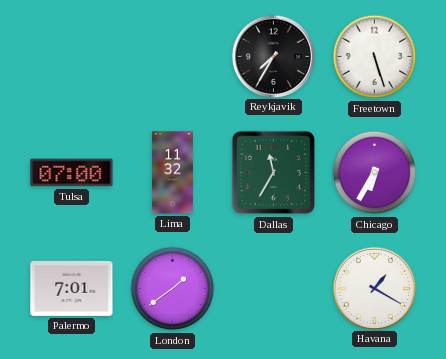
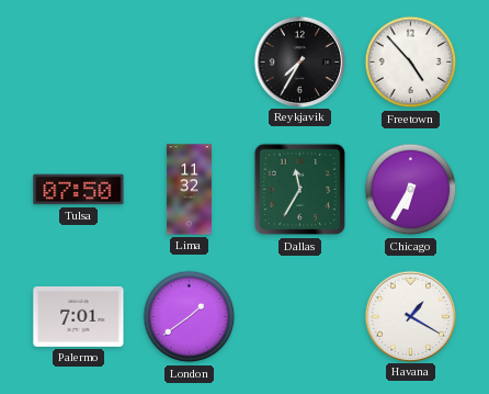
Freetown: 5:27 -> 4:53
Tulsa: 07:00 -> 07:50
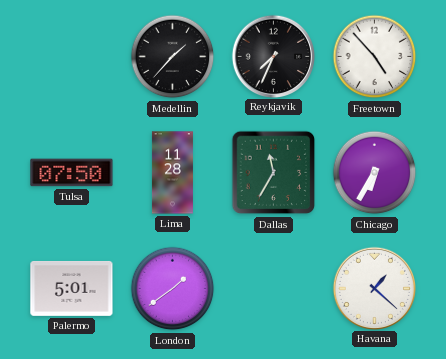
Medellin: none -> 1:37
Reykjavik: 7:35 -> 7:34
Lima: 11:32 -> 11:28
Palermo: 7:01 -> 5:01
Havana: 1:20 -> 1:22
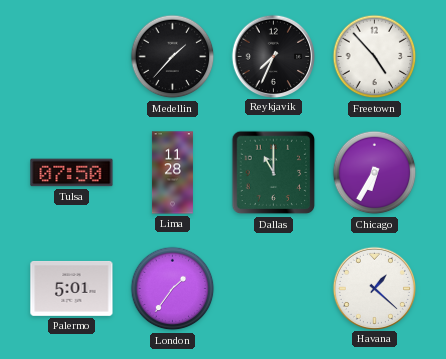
Dallas: 11:35 -> 11:00
London: 1:39 -> 1:36
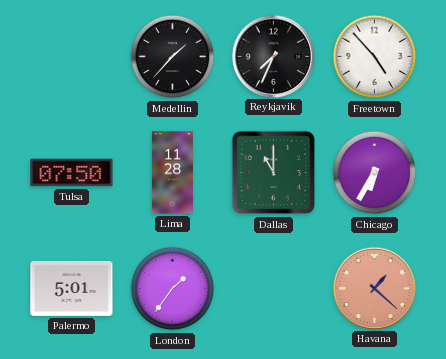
Havana dial: white -> salmon
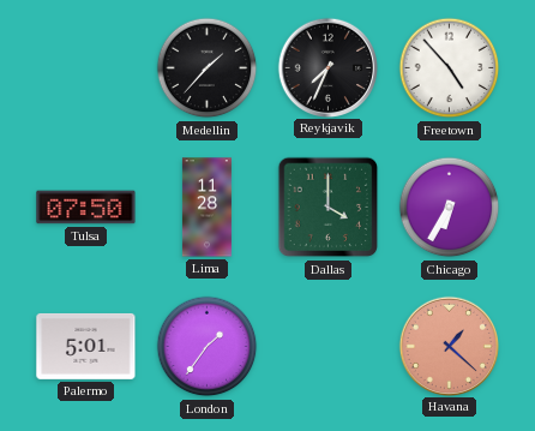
Dallas: 11:00 -> 4:00
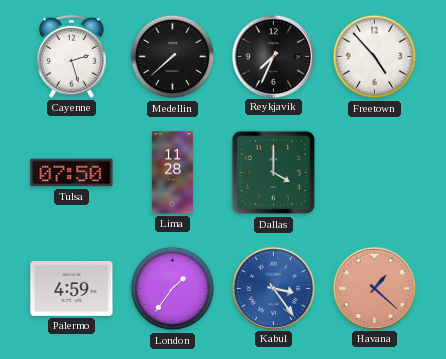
Cayenne: none -> 2:27
Medellin: 1:37 -> 7:38
Chicago: 6:35 -> none
Palermo: 5:01 -> 4:59
Kabul: none -> 3:24
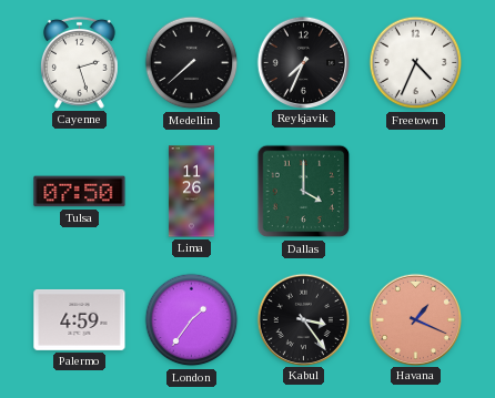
Freetown: 4:53 -> 4:34
Lima: 11:28 -> 11:26
Kabul dial: blue -> black
Havana: 1:22 -> 1:19
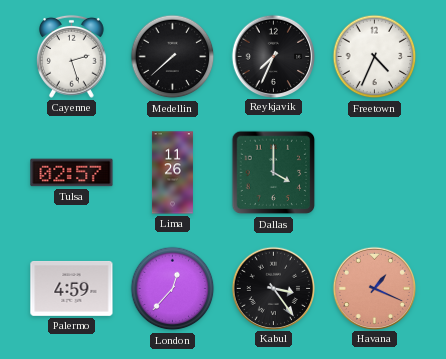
Tulsa: 07:50 -> 02:57
London: 1:36 -> 12:37
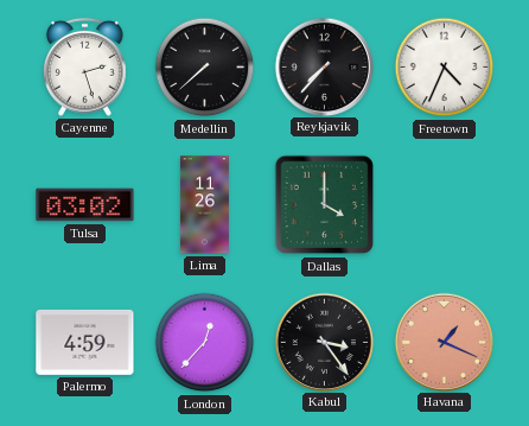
Reykjavik: 7:34 -> 7:37
Tulsa: 02:57 -> 03:02
